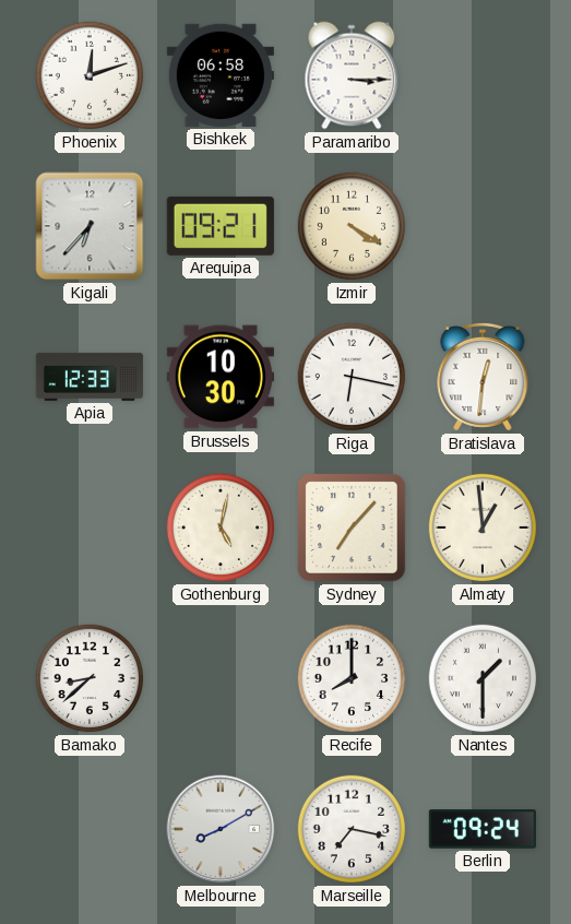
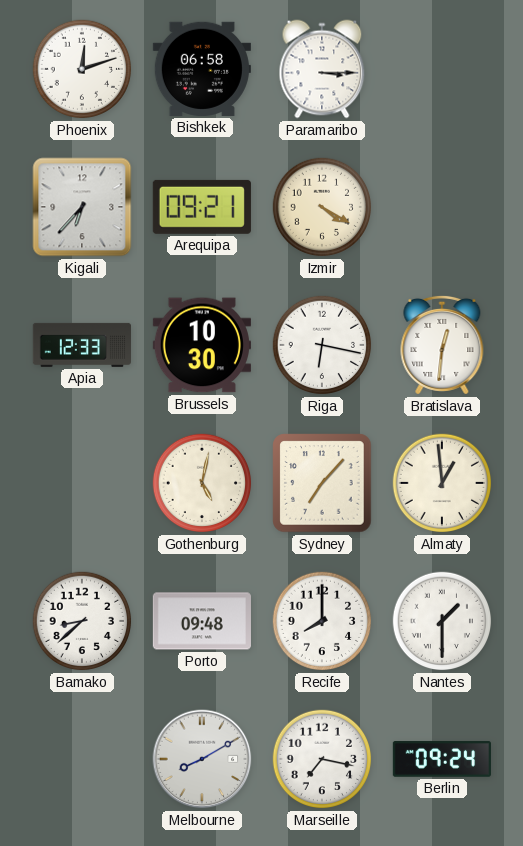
Porto: none -> 09:48
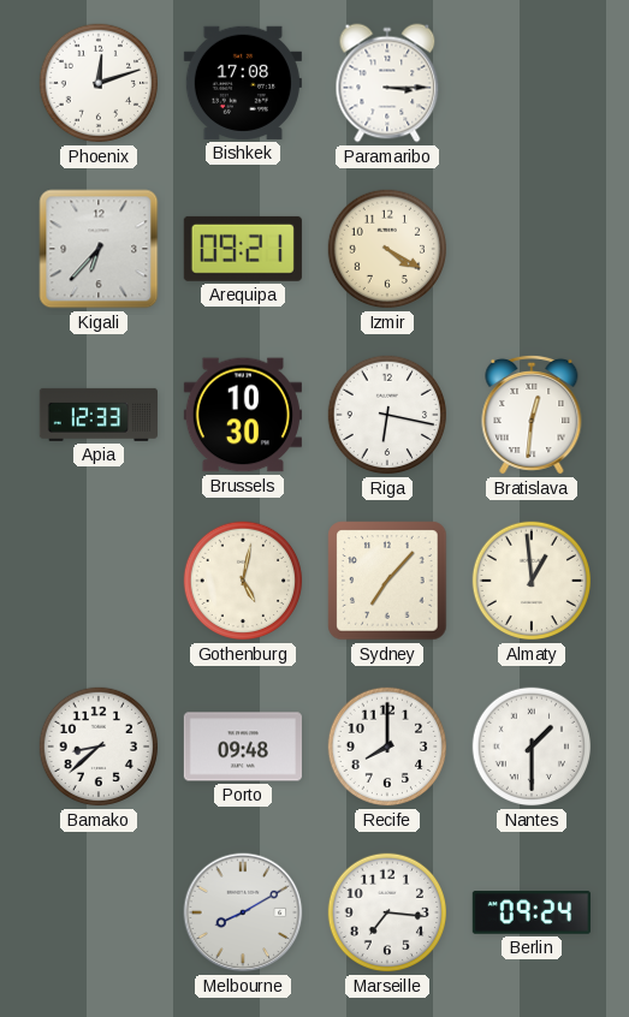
Bishkek: 06:58 -> 17:08
Marseille: 7:17 -> 7:16
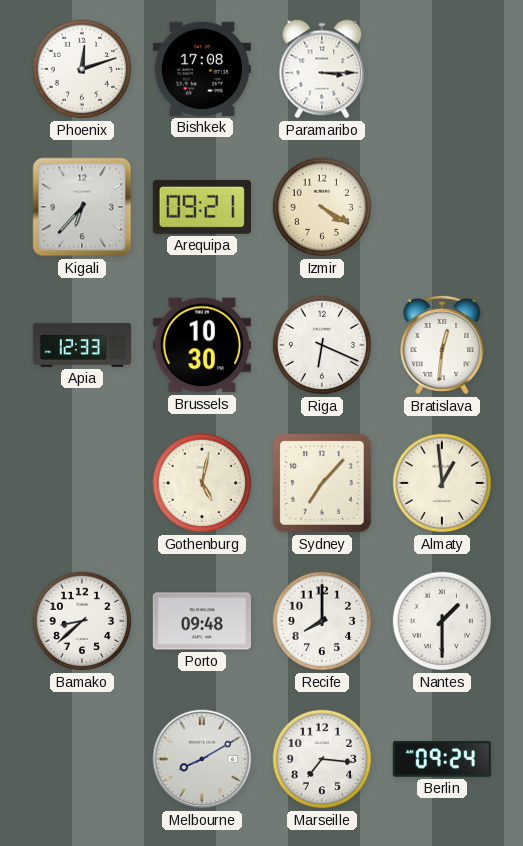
Riga: 6:17 -> 6:19
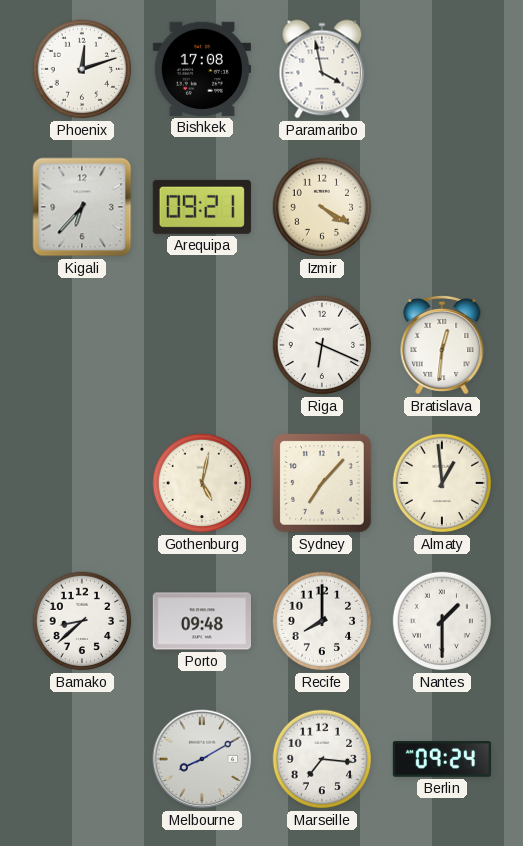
Paramaribo: 3:15 -> 3:58
Apia: 12:33 -> none
Brussels: 10:30 -> none
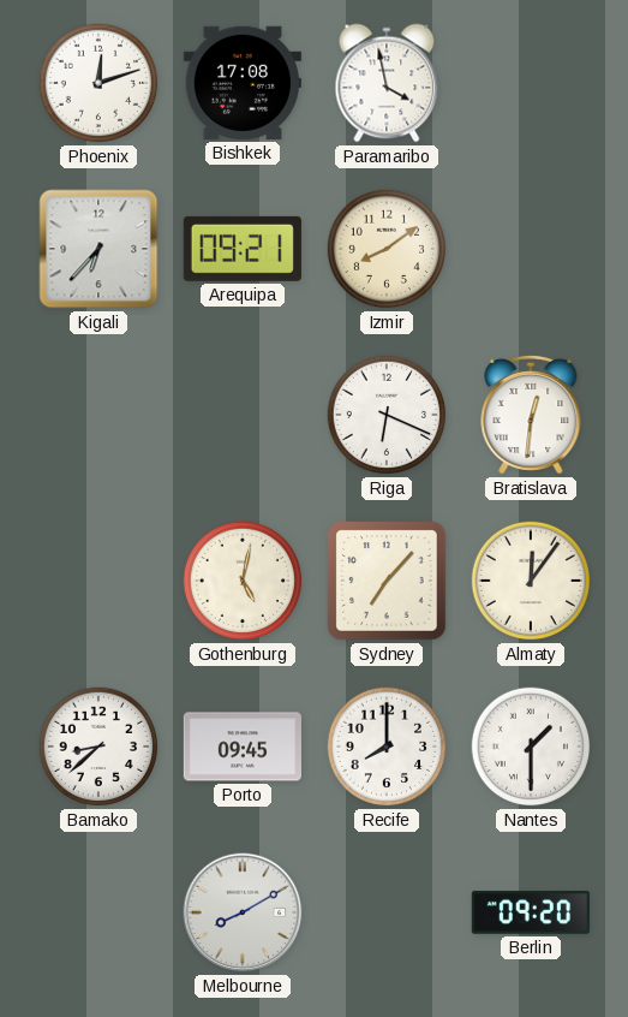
Izmir: 4:20 -> 8:09
Almaty: 12:59 -> 12:06
Porto: 09:48 -> 09:45
Marseille: 7:16 -> none
Berlin: 09:24 -> 09:20
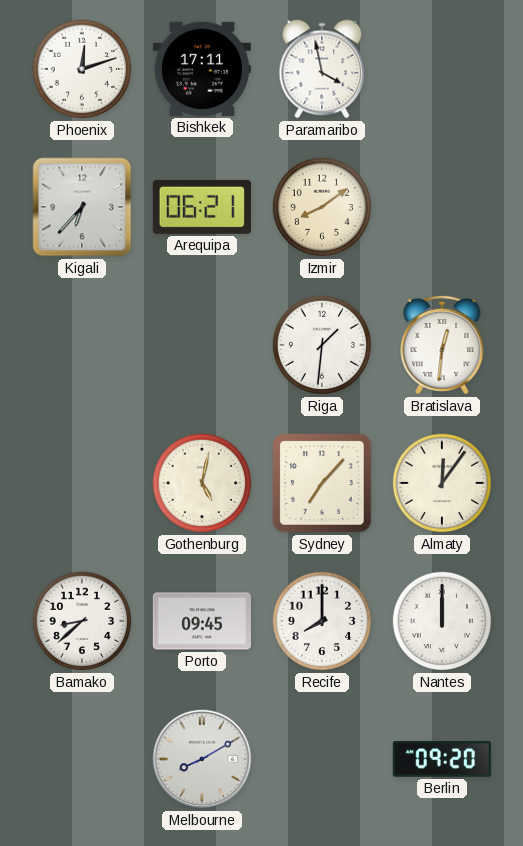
Bishkek: 17:08 -> 17:11
Arequipa: 09:21 -> 06:21
Riga: 6:19 -> 1:31
Nantes: 1:30 -> 12:00
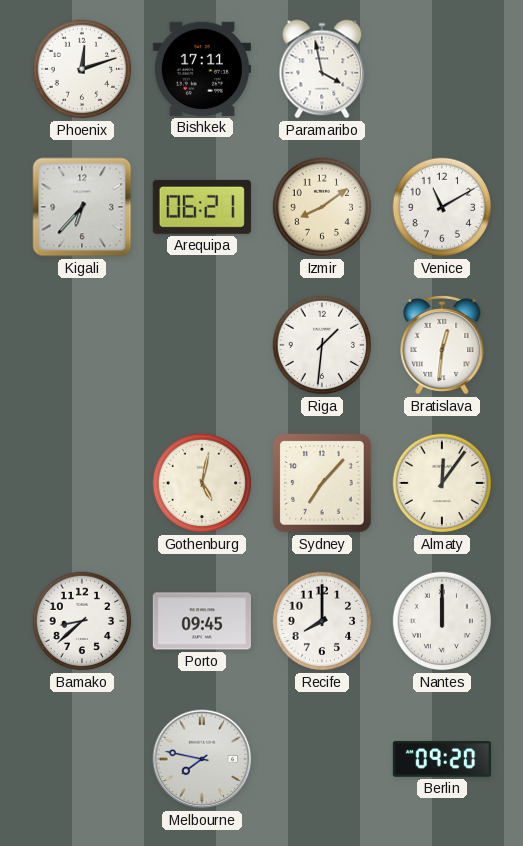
Venice: none -> 11:10
Melbourne: 8:10 -> 7:47
